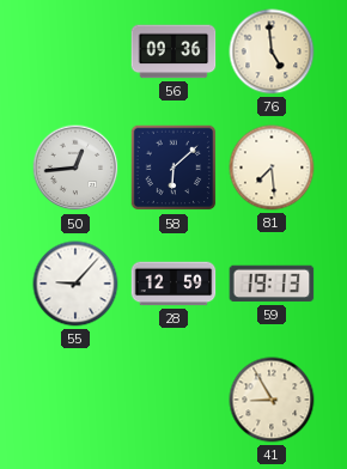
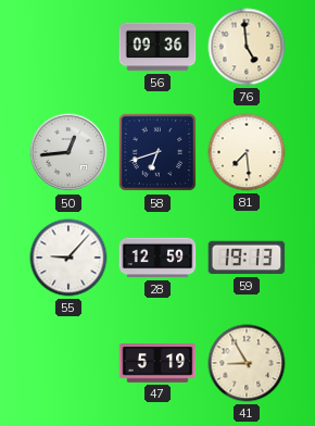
58: 6:08 -> 6:42
47: none -> 5:19
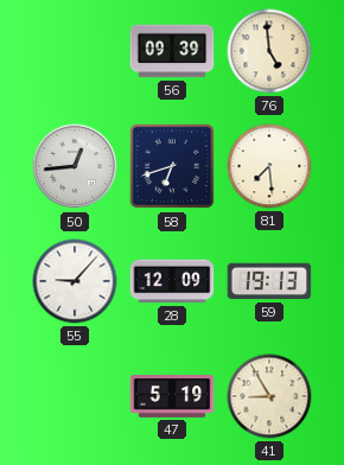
56: 09:36 -> 09:39
28: 12:59 -> 12:09
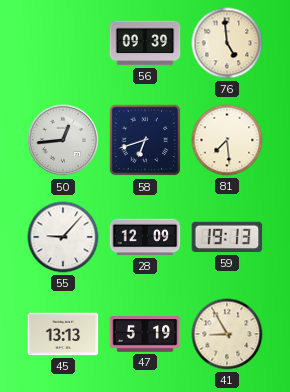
45: none -> 13:13
